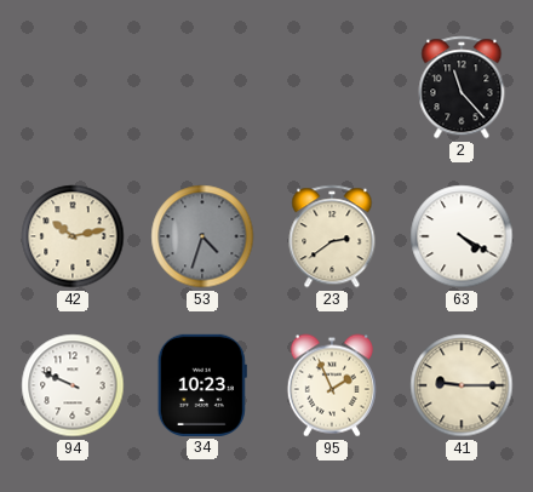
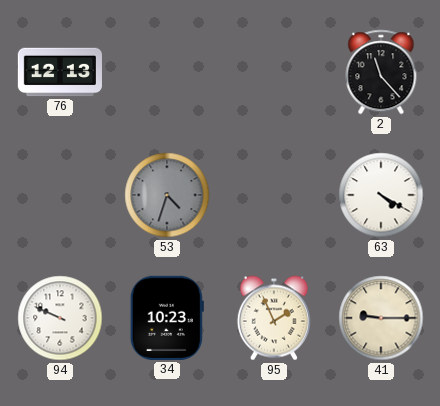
76: none -> 12:13
42: 10:13 -> none
23: 2:39 -> none
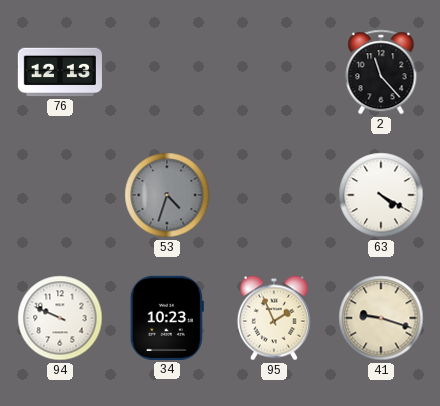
41: 9:15 -> 9:18
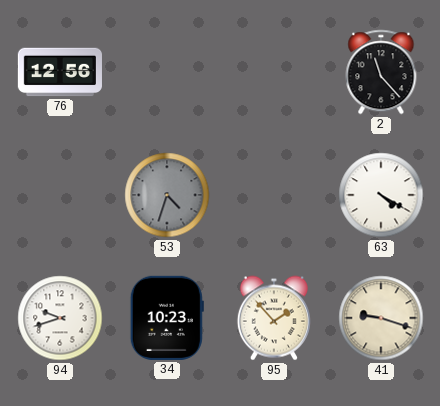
76: 12:13 -> 12:56
94: 9:49 -> 9:42
95: 1:56 -> 1:53
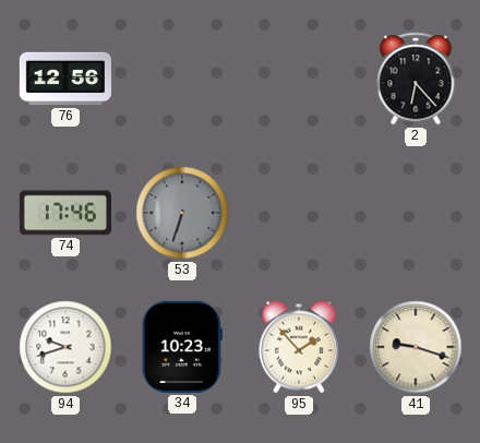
2: 11:23 -> 6:23
74: none -> 17:46
53: 4:33 -> 6:33
63: 4:20 -> none
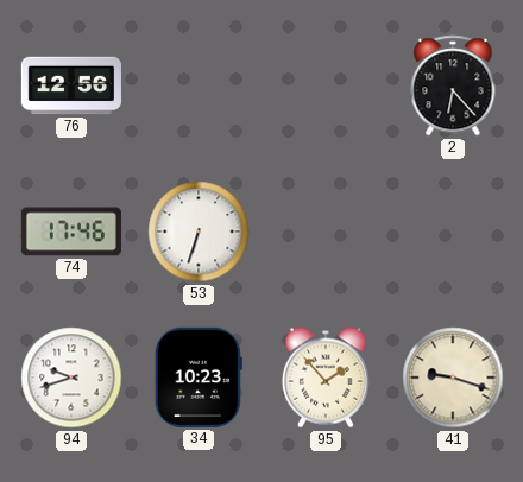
53 dial: grey -> white
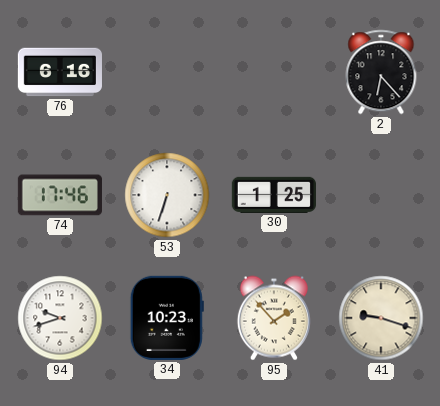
76: 12:56 -> 6:16
30: none -> 1:25
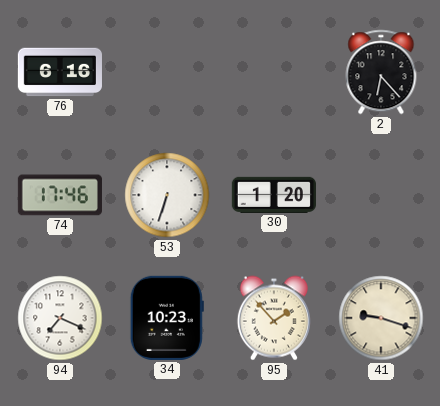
30: 1:25 -> 1:20
94: 9:42 -> 7:19
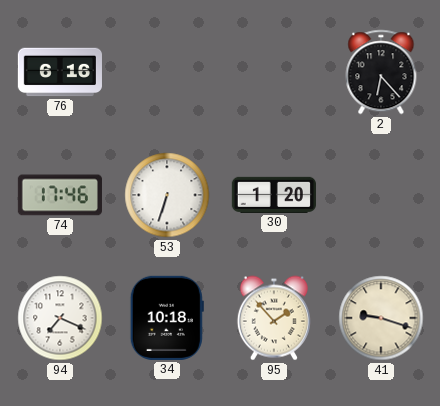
34: 10:23 -> 10:18
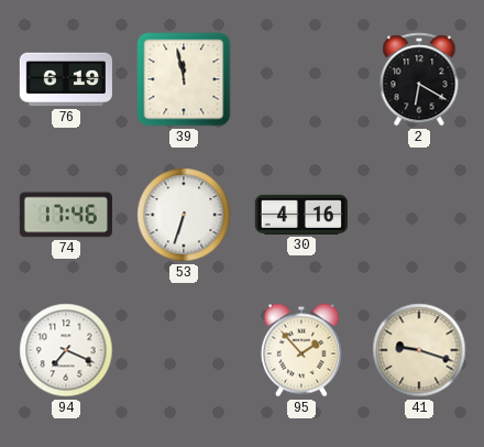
76: 6:16 -> 6:19
39: none -> 11:58
2: 6:23 -> 6:20
30: 1:20 -> 4:16
34: 10:18 -> none
